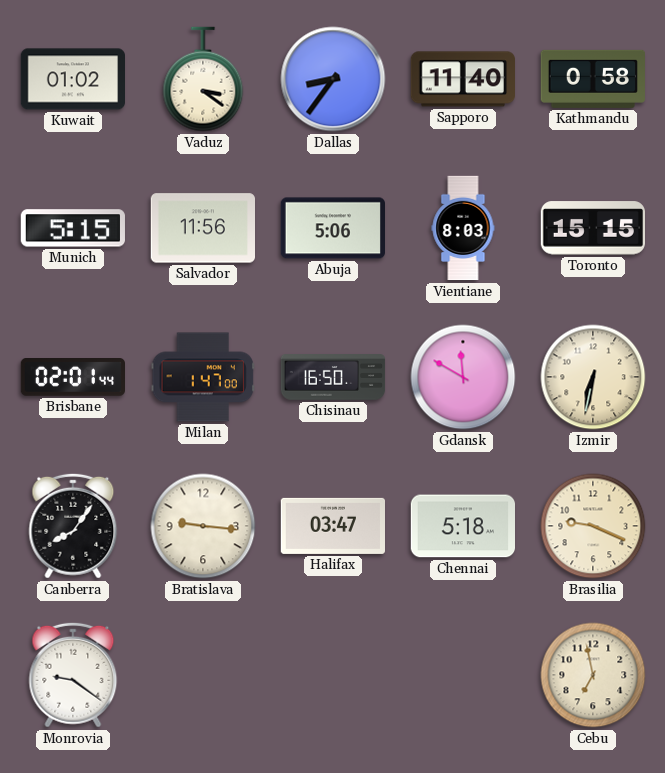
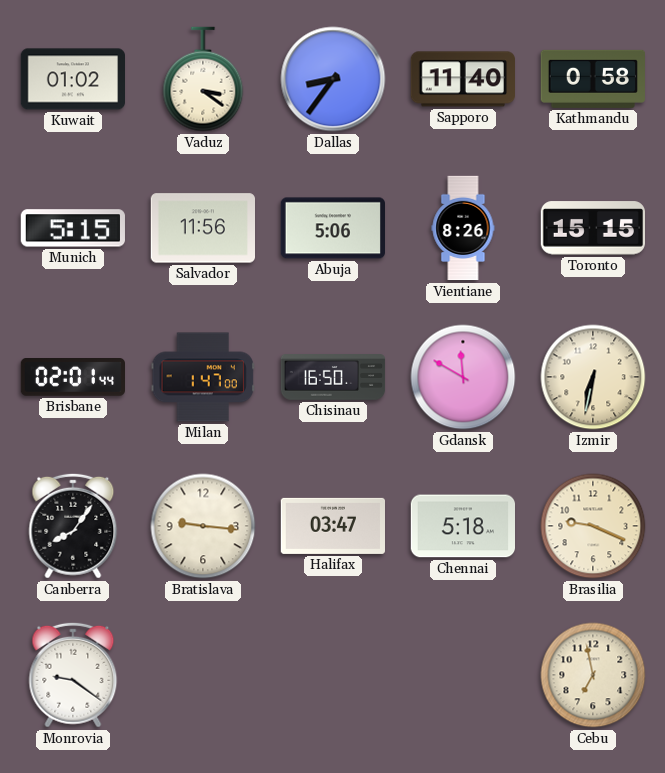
Vientiane: 8:03 -> 8:26
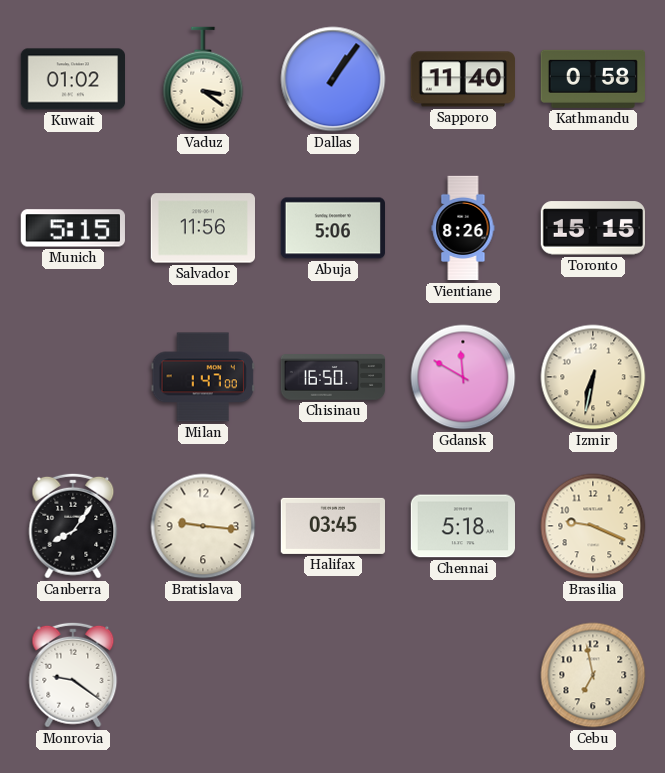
Dallas: 8:36 -> 1:06
Brisbane: 02:01 -> none
Halifax: 03:47 -> 03:45
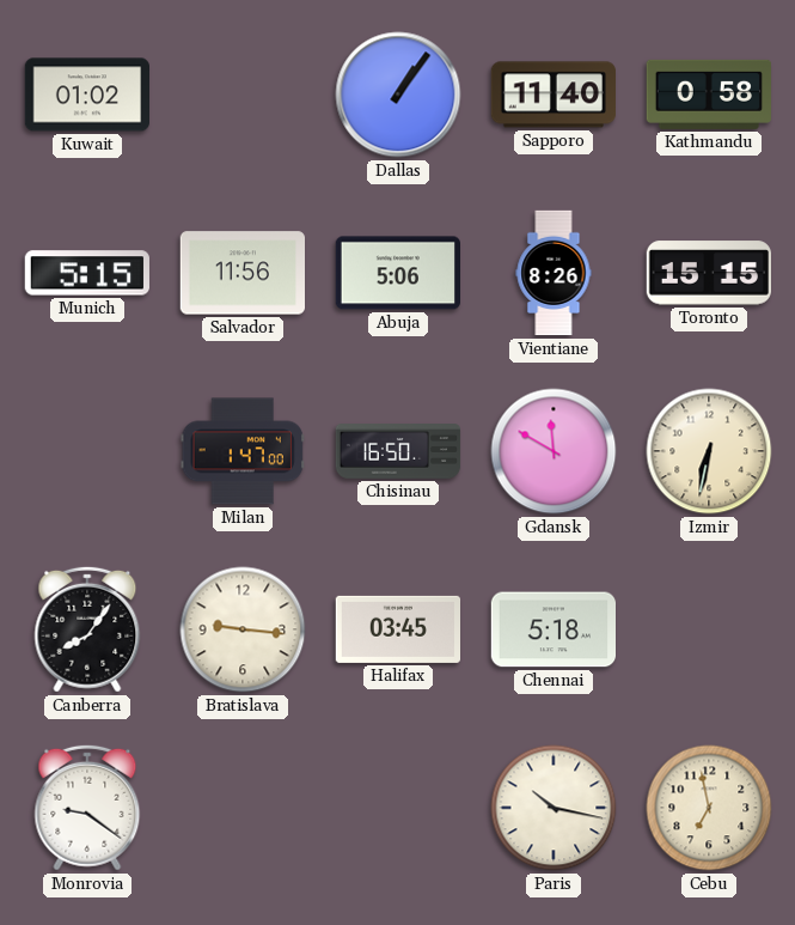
Vaduz: 3:21 -> none
Brasilia: 9:19 -> none
Paris: none -> 10:17
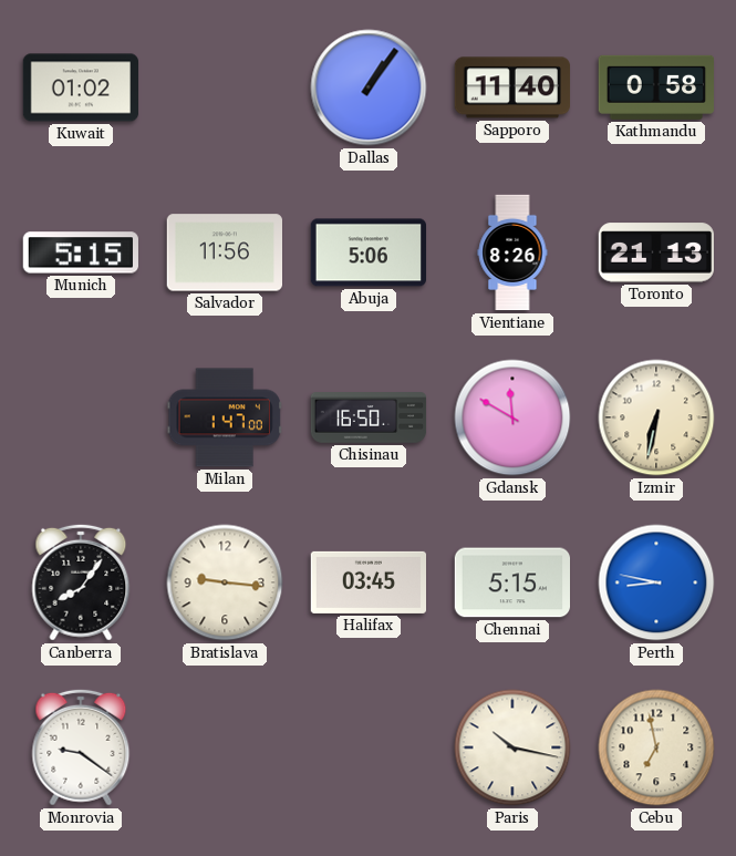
Toronto: 15:15 -> 21:13
Chennai: 5:18 -> 5:15
Perth: none -> 8:47
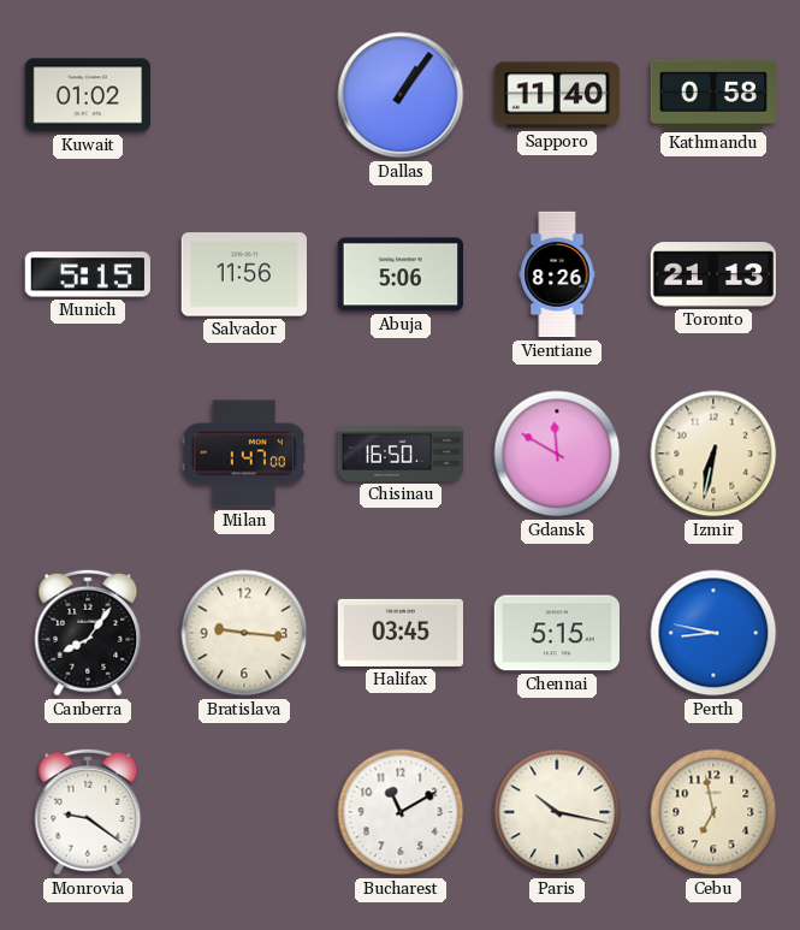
Bucharest: none -> 11:10
